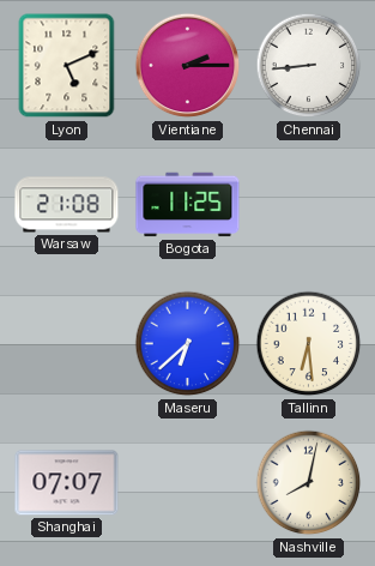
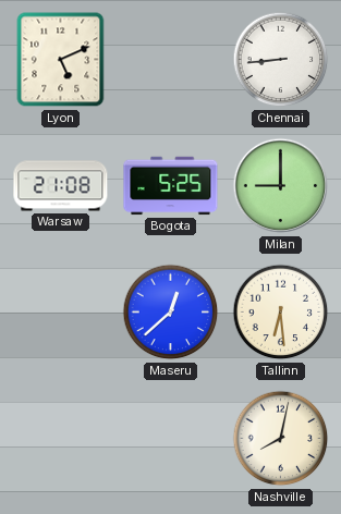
Vientiane: 2:15 -> none
Bogota: 11:25 -> 5:25
Milan: none -> 9:00
Maseru: 6:38 -> 12:38
Shanghai: 07:07 -> none
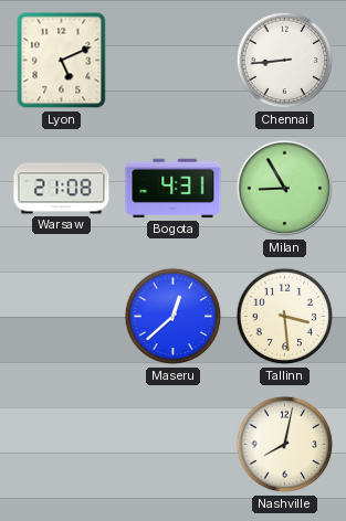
Bogota: 5:25 -> 4:31
Milan: 9:00 -> 8:55
Tallinn: 6:29 -> 3:29
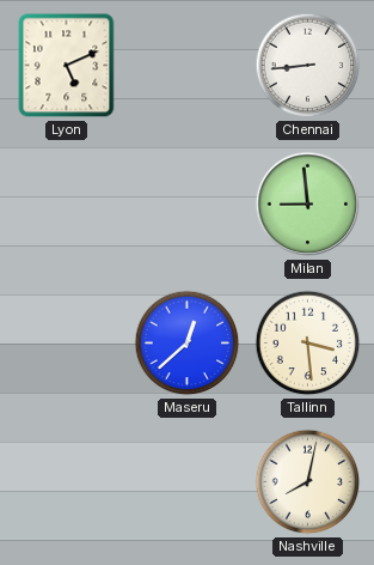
Warsaw: 21:08 -> none
Bogota: 4:31 -> none
Milan: 8:55 -> 8:59
